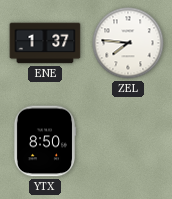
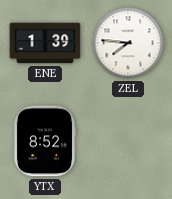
ENE: 1:37 -> 1:39
YTX: 8:50 -> 8:52
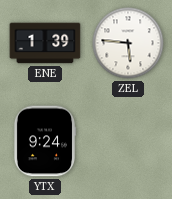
ZEL: 7:46 -> 5:46
YTX: 8:52 -> 9:24
